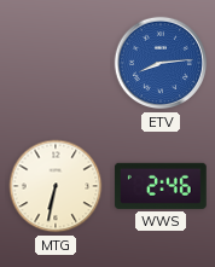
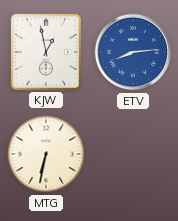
KJW: none -> 12:58
WWS: 2:46 -> none
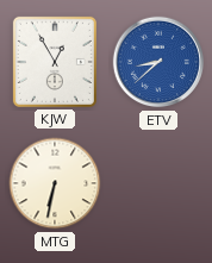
KJW: 12:58 -> 12:55
ETV: 8:14 -> 8:38
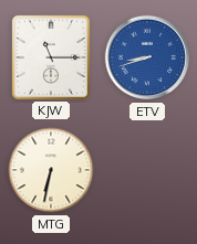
KJW: 12:55 -> 11:15
ETV: 8:38 -> 8:42
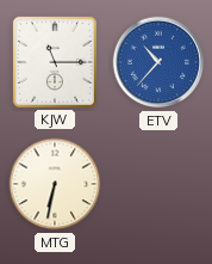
ETV: 8:42 -> 10:37
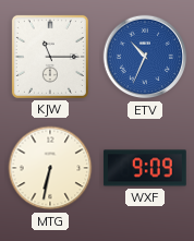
ETV: 10:37 -> 10:34
WXF: none -> 9:09
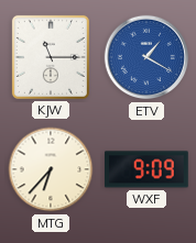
ETV: 10:34 -> 1:20
MTG: 6:32 -> 6:37
